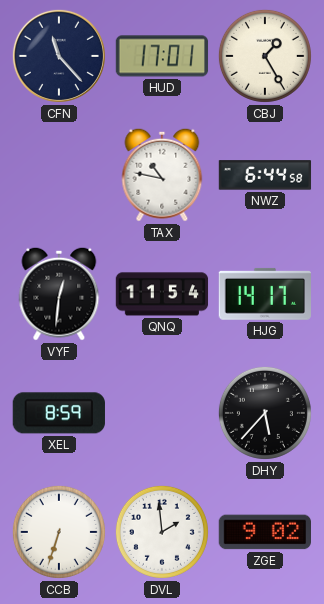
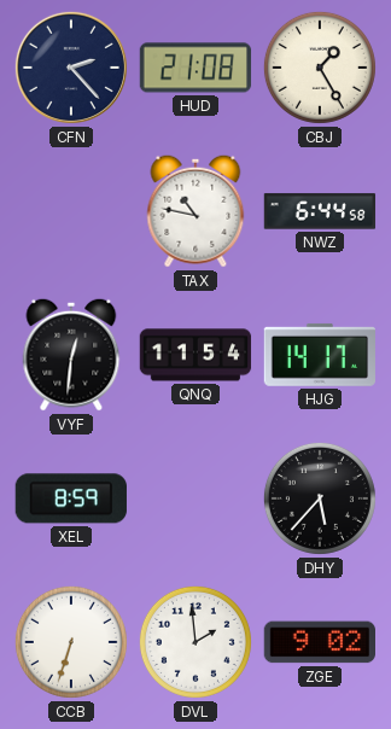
CFN: 11:23 -> 2:23
HUD: 17:01 -> 21:08
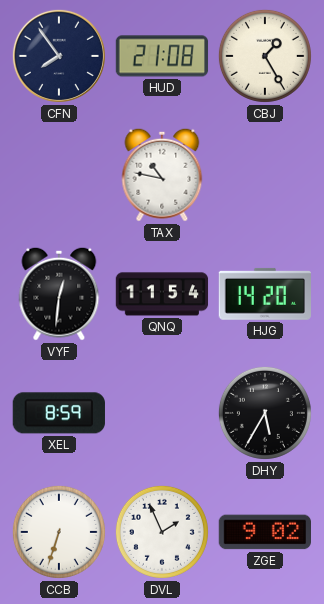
CFN: 2:23 -> 7:54
NWZ: 6:44 -> none
HJG: 14:17 -> 14:20
DHY: 5:37 -> 5:35
DVL: 1:59 -> 1:56
